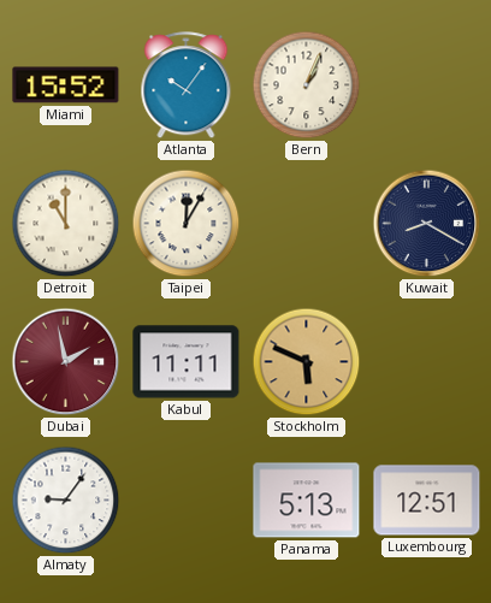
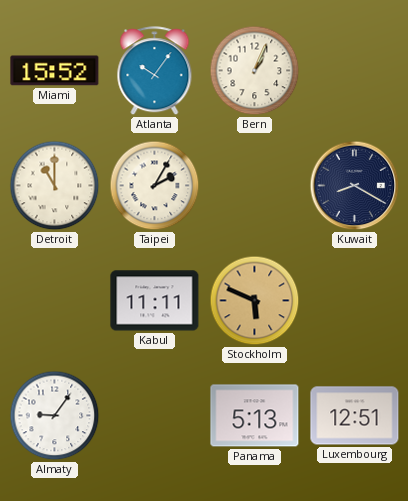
Taipei: 12:05 -> 2:05
Dubai: 1:58 -> none
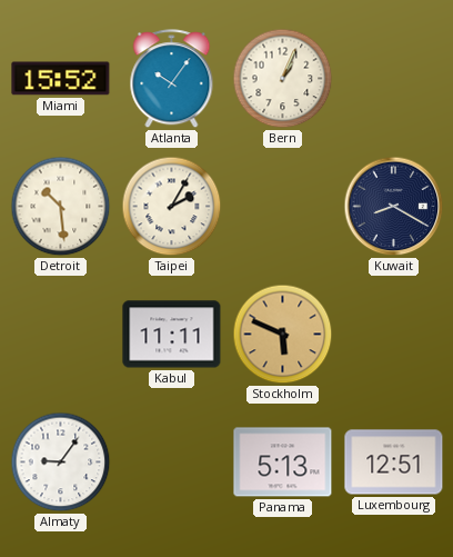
Detroit: 11:00 -> 10:29
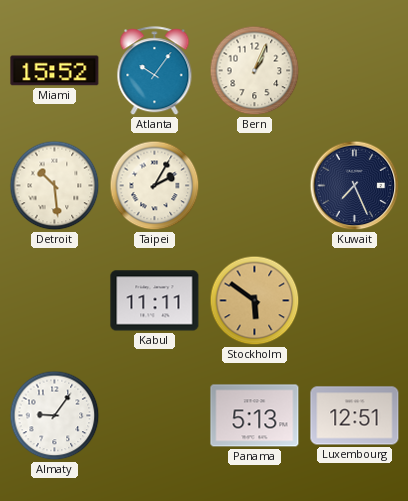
Kuwait: 8:20 -> 7:26
Stockholm: 5:49 -> 5:51
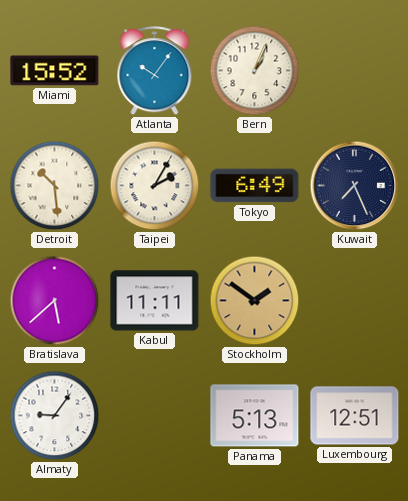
Tokyo: none -> 6:49
Bratislava: none -> 5:38
Stockholm: 5:51 -> 1:51
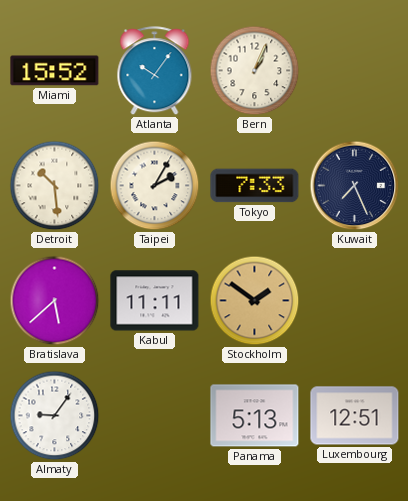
Tokyo: 6:49 -> 7:33
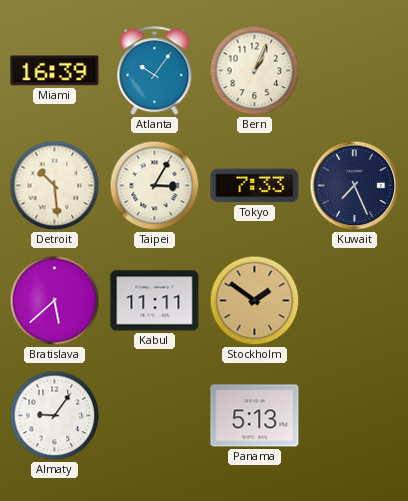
Miami: 15:52 -> 16:39
Taipei: 2:05 -> 3:05
Luxembourg: 12:51 -> none
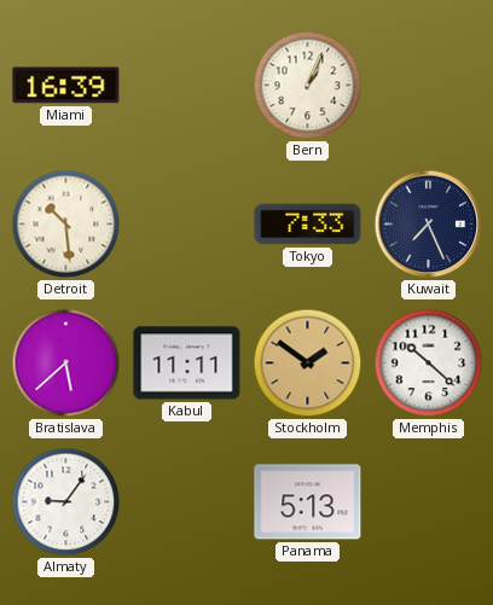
Atlanta: 10:06 -> none
Taipei: 3:05 -> none
Memphis: none -> 10:22
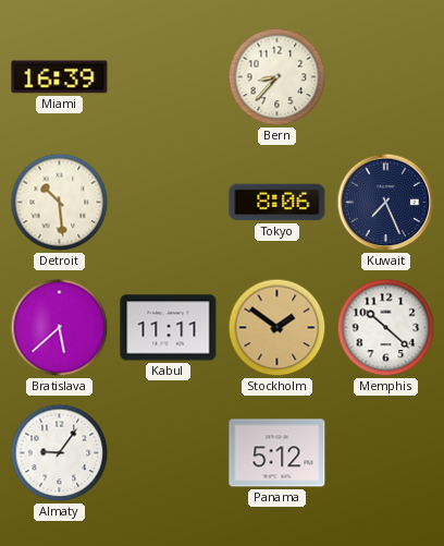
Bern: 1:04 -> 8:37
Tokyo: 7:33 -> 8:06
Panama: 5:13 -> 5:12
